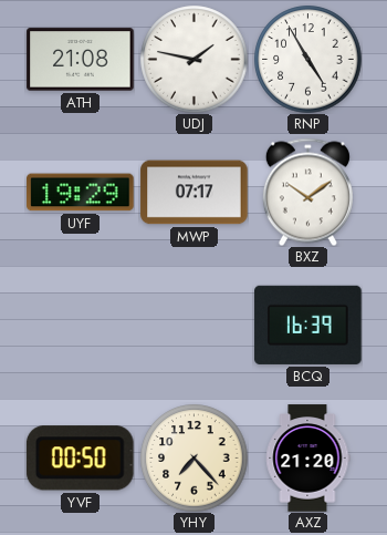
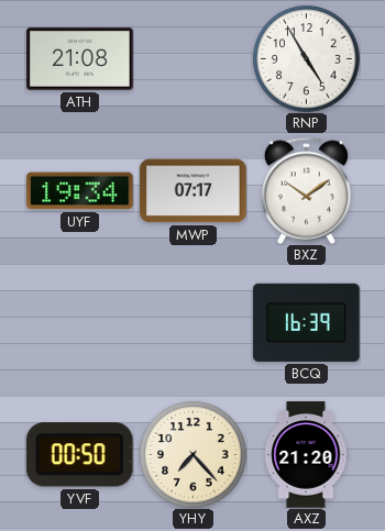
UDJ: 1:47 -> none
UYF: 19:29 -> 19:34
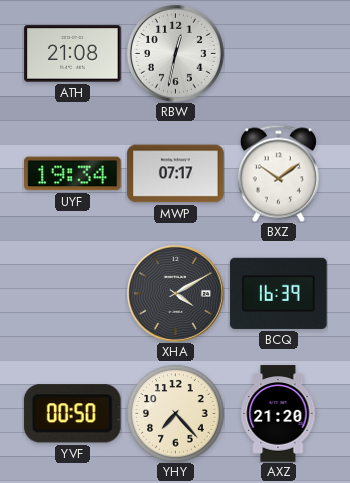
RBW: none -> 12:32
RNP: 4:55 -> none
XHA: none -> 4:10
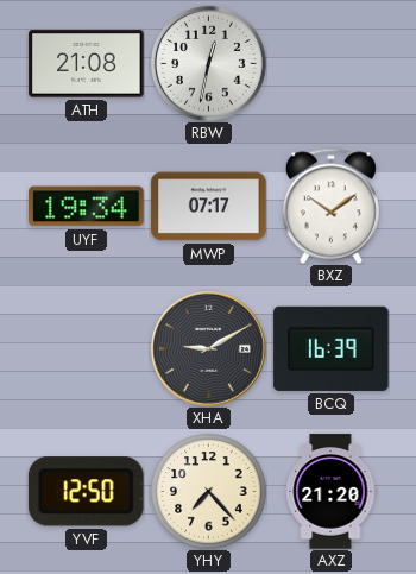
XHA: 4:10 -> 9:10
YVF: 00:50 -> 12:50
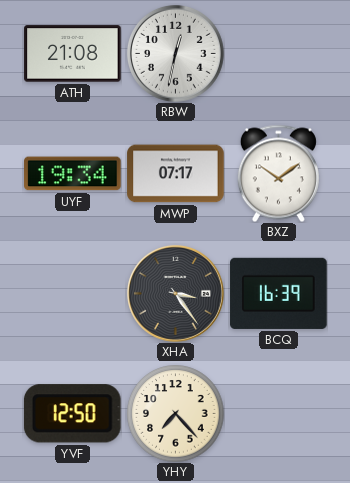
XHA: 9:10 -> 3:24
AXZ: 21:20 -> none
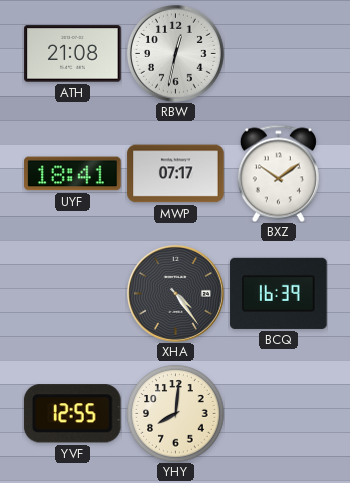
UYF: 19:34 -> 18:41
XHA: 3:24 -> 4:24
YVF: 12:50 -> 12:55
YHY: 7:23 -> 8:01
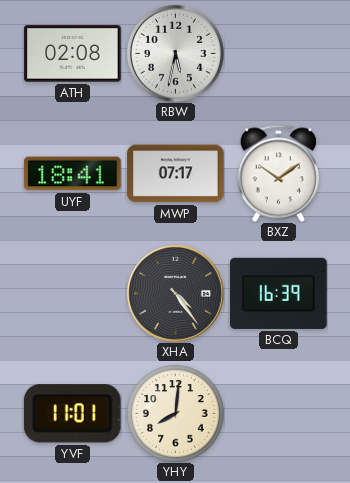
ATH: 21:08 -> 02:08
RBW: 12:32 -> 5:32
YVF: 12:55 -> 11:01
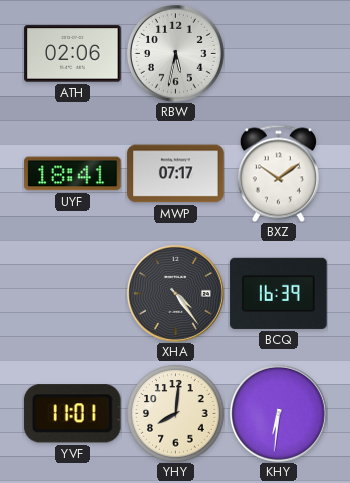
ATH: 02:08 -> 02:06
KHY: none -> 6:31
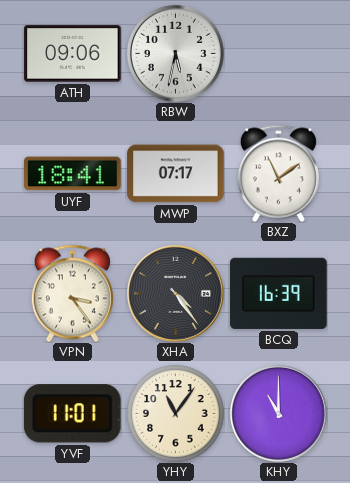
ATH: 02:06 -> 09:06
BXZ: 10:09 -> 11:09
VPN: none -> 3:24
YHY: 8:01 -> 11:06
KHY: 6:31 -> 11:00
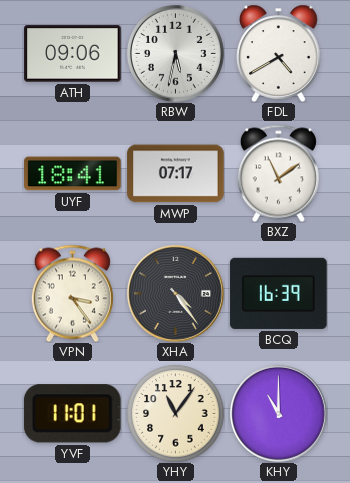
FDL: none -> 4:40
